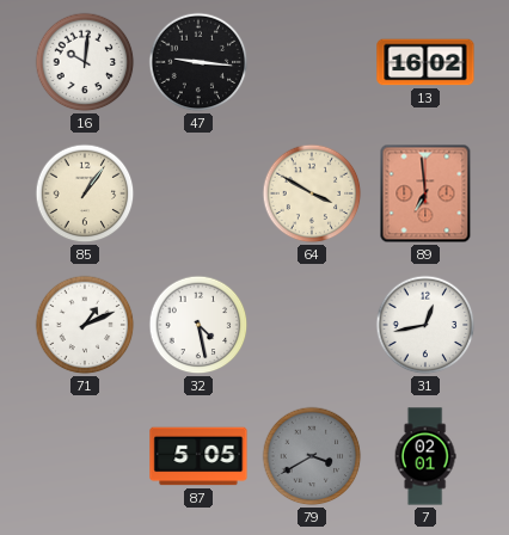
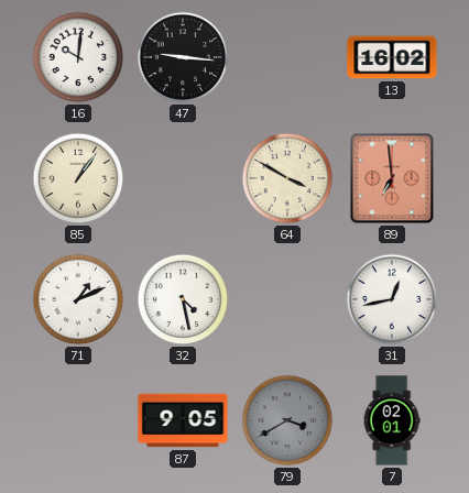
87: 5:05 -> 9:05
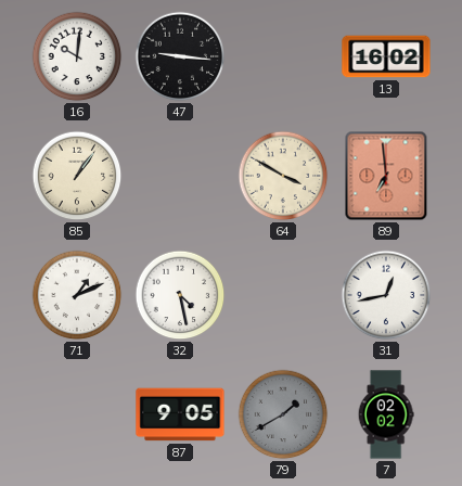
79: 3:40 -> 1:40
7: 02:01 -> 02:02
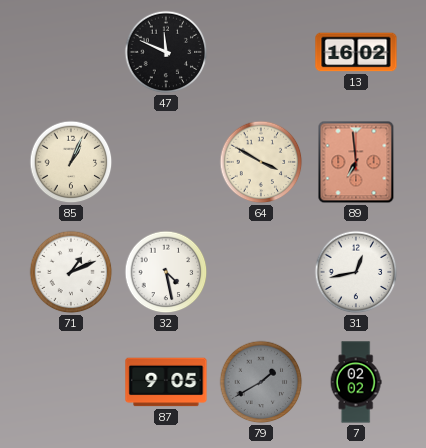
16: 10:01 -> none
47: 9:16 -> 11:49
85: 1:06 -> 1:04
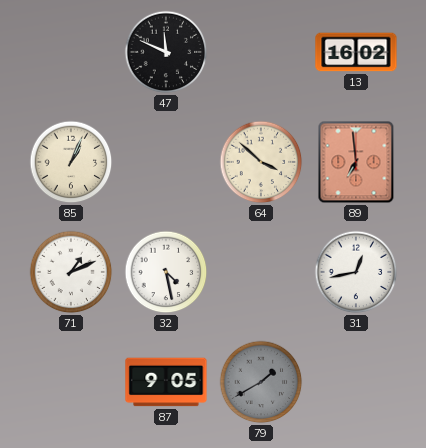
64: 3:50 -> 3:52
7: 02:02 -> none
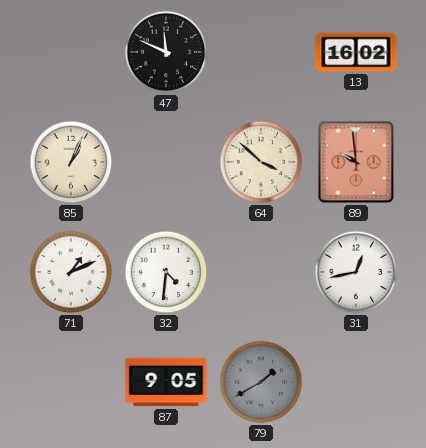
89: 6:59 -> 9:59
32: 4:28 -> 4:31
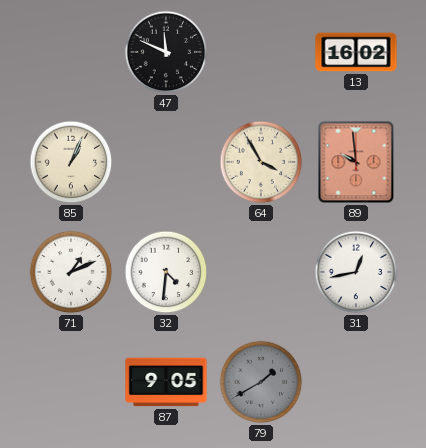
64: 3:52 -> 3:55
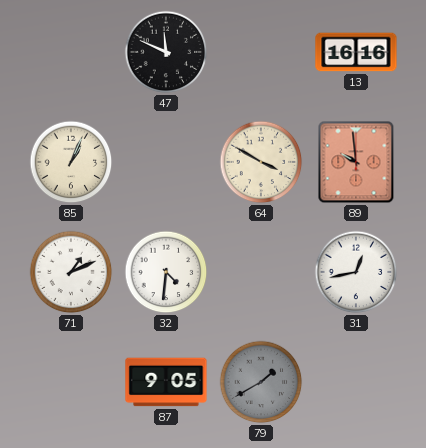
13: 16:02 -> 16:16
64: 3:55 -> 3:50
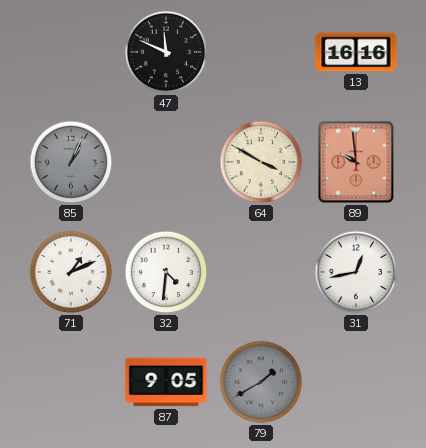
85 dial: cream -> grey
